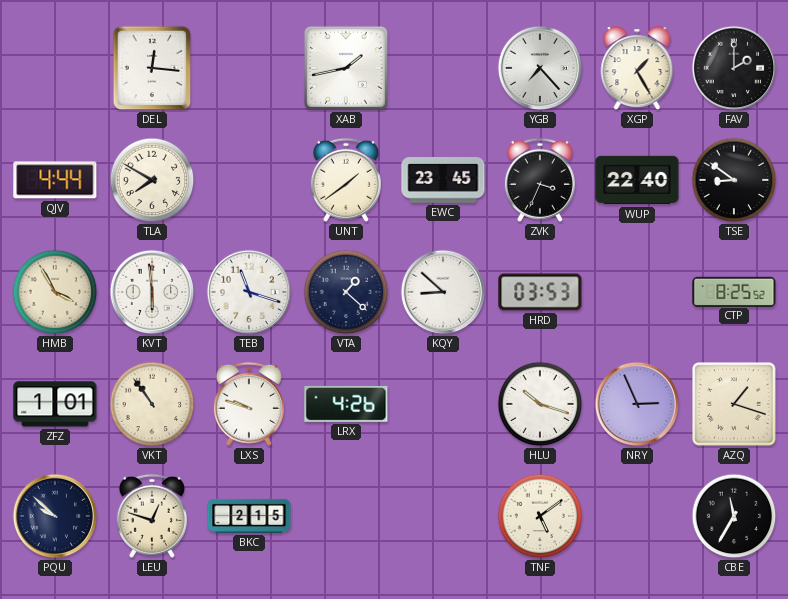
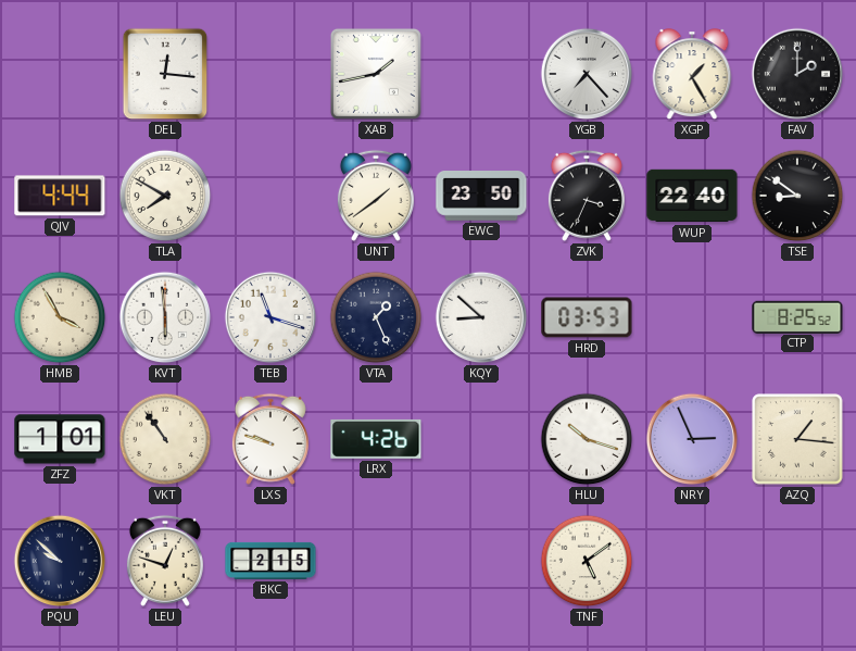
EWC: 23:45 -> 23:50
VTA: 1:22 -> 1:26
AZQ: 1:18 -> 1:16
CBE: 11:35 -> none
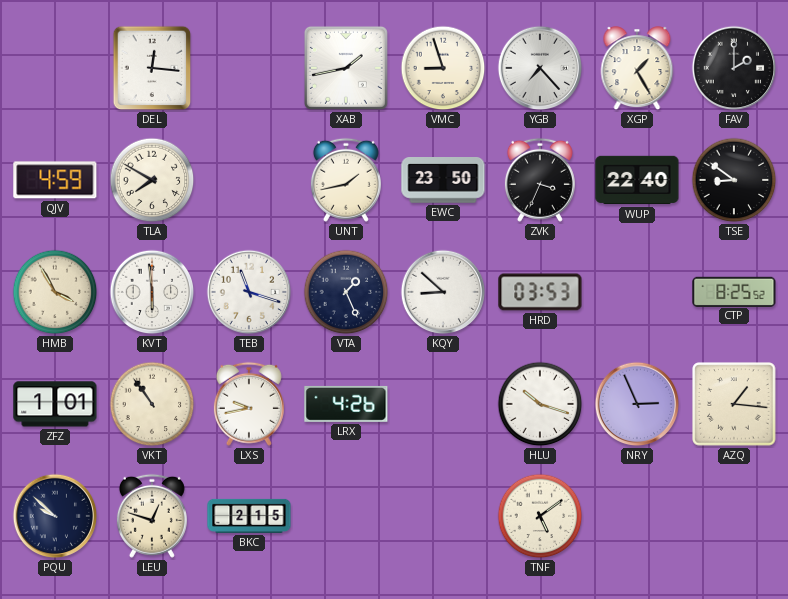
VMC: none -> 8:57
QJV: 4:44 -> 4:59
UNT: 1:39 -> 1:43
LXS: 9:48 -> 9:43
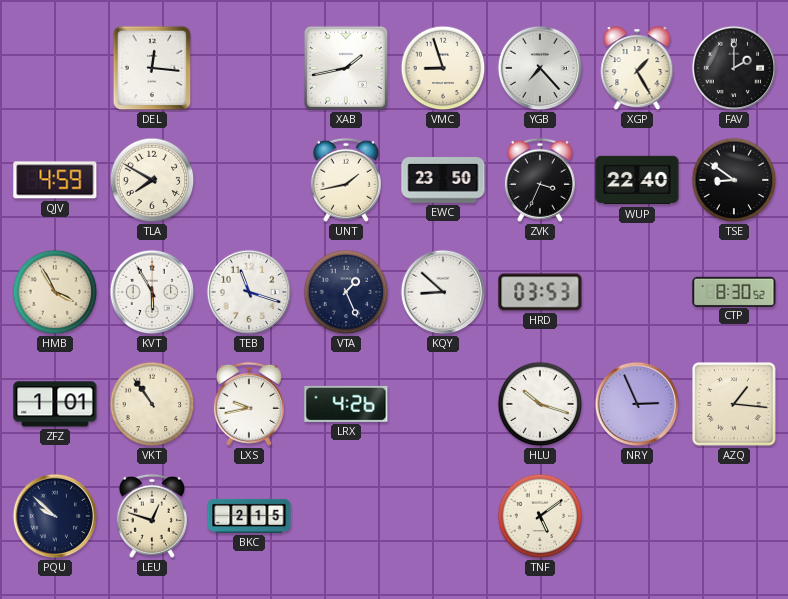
KVT: 5:59 -> 5:55
CTP: 8:25 -> 8:30
